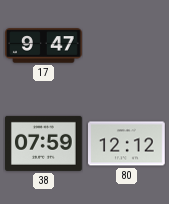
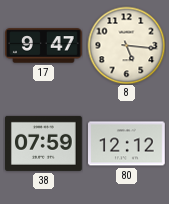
8: none -> 5:16
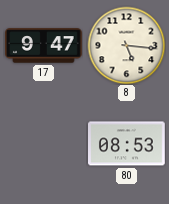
38: 07:59 -> none
80: 12:12 -> 08:53
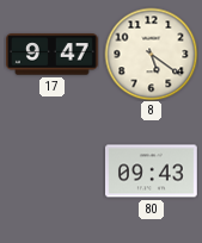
8: 5:16 -> 5:21
80: 08:53 -> 09:43
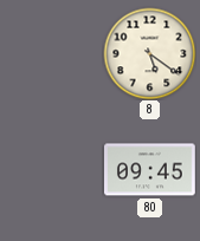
17: 9:47 -> none
80: 09:43 -> 09:45
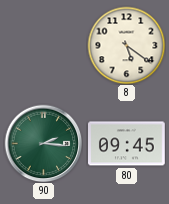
90: none -> 2:16
